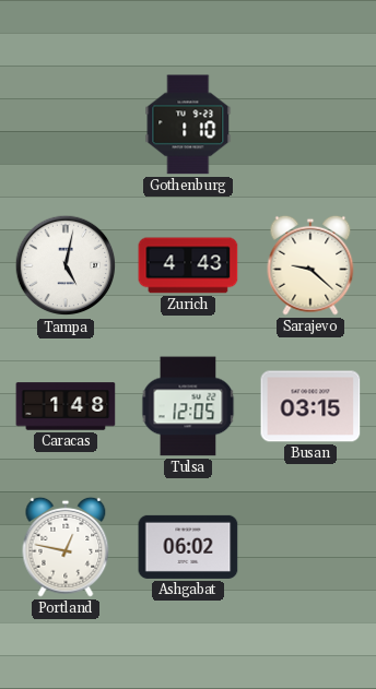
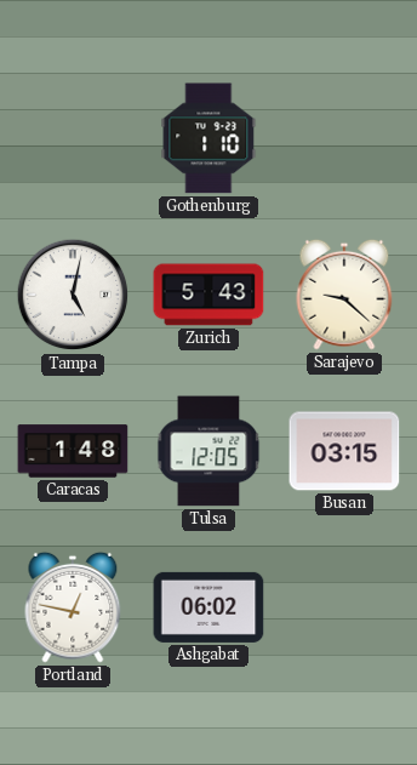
Zurich: 4:43 -> 5:43
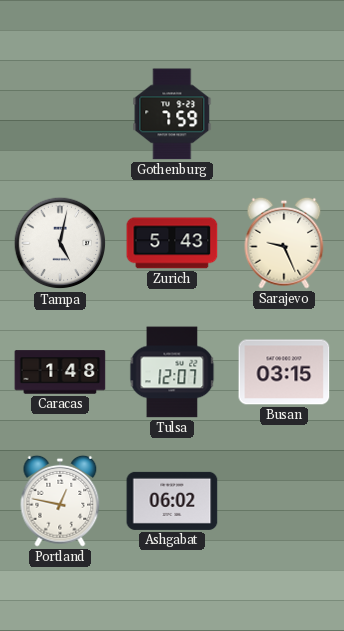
Gothenburg: 1:10 -> 7:59
Sarajevo: 9:22 -> 9:26
Tulsa: 12:05 -> 12:07
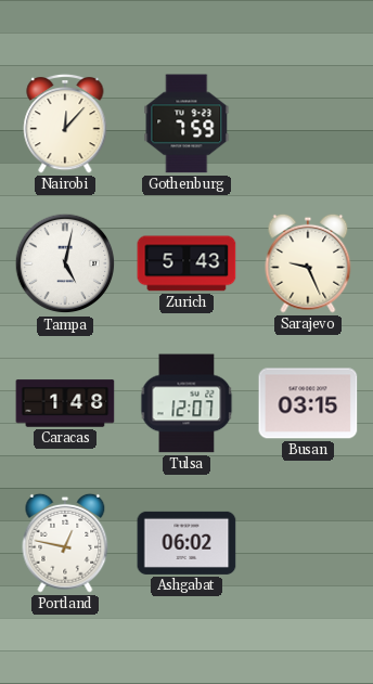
Nairobi: none -> 12:07
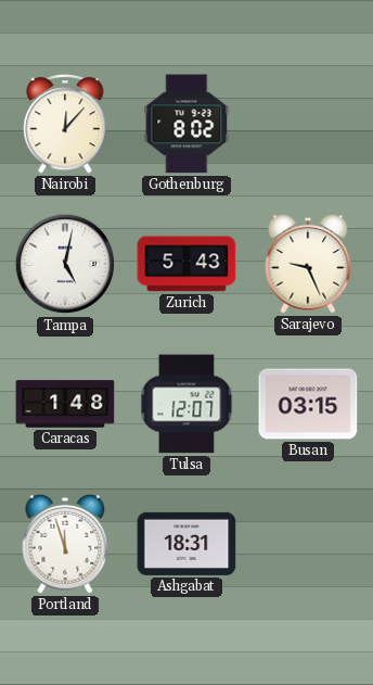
Gothenburg: 7:59 -> 8:02
Portland: 12:47 -> 11:57
Ashgabat: 06:02 -> 18:31
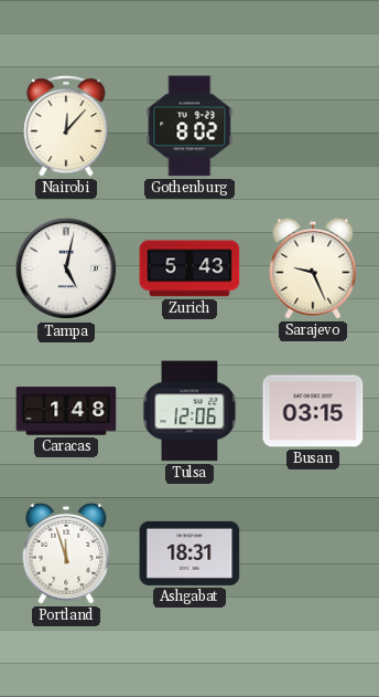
Tulsa: 12:07 -> 12:06
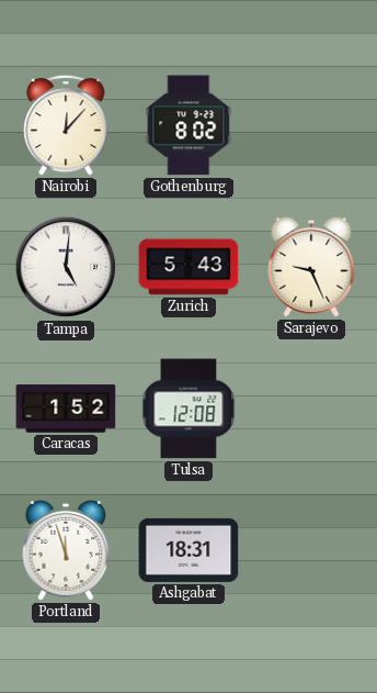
Tampa: 5:02 -> 5:01
Caracas: 1:48 -> 1:52
Tulsa: 12:06 -> 12:08
Busan: 03:15 -> none
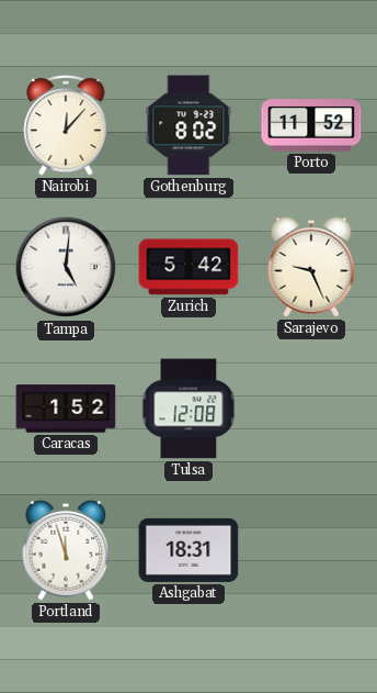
Porto: none -> 11:52
Zurich: 5:43 -> 5:42
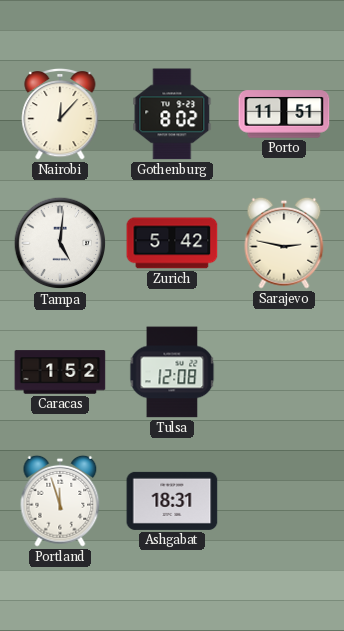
Porto: 11:52 -> 11:51
Sarajevo: 9:26 -> 2:47
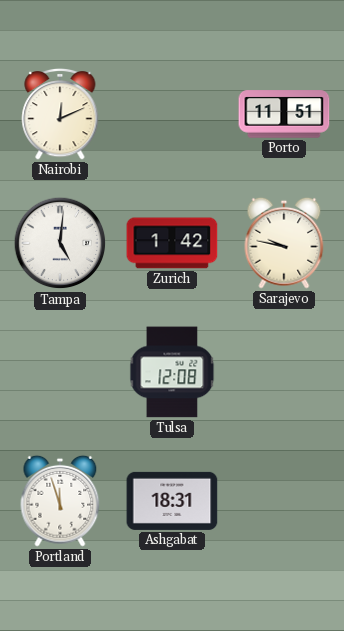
Nairobi: 12:07 -> 12:11
Gothenburg: 8:02 -> none
Zurich: 5:42 -> 1:42
Sarajevo: 2:47 -> 9:47
Caracas: 1:52 -> none
